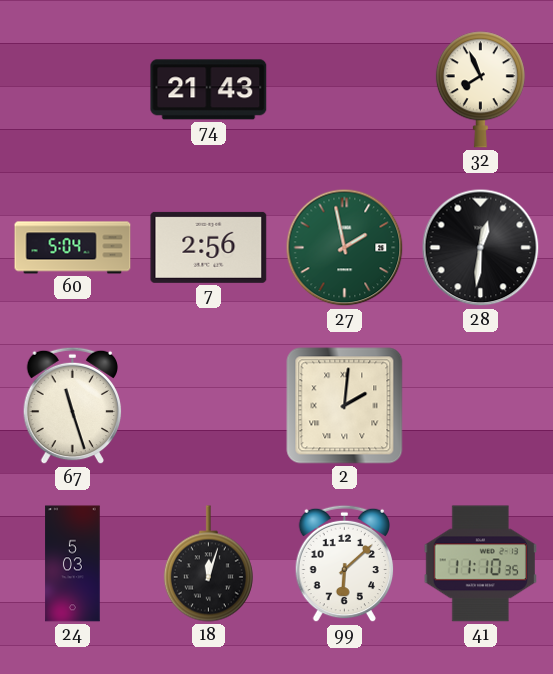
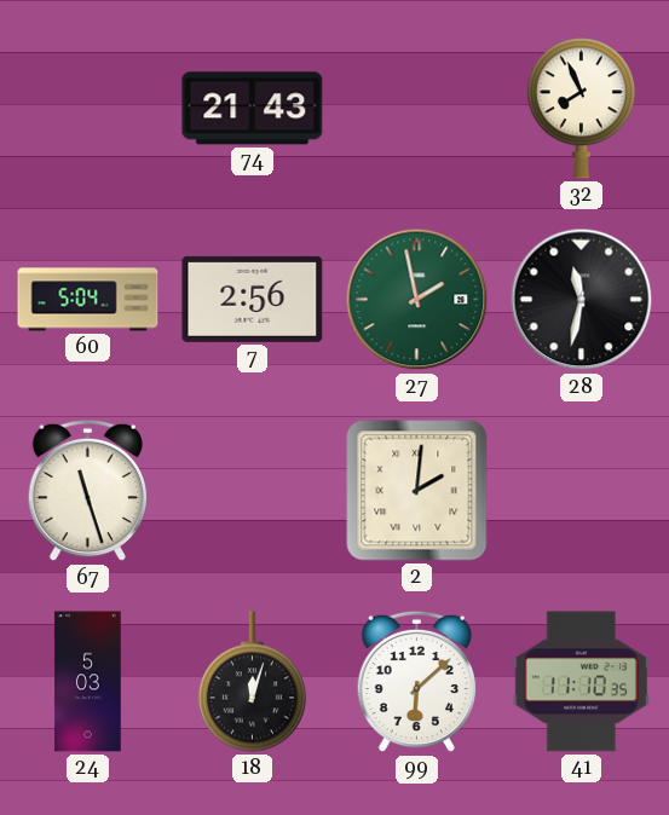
28: 12:31 -> 11:32
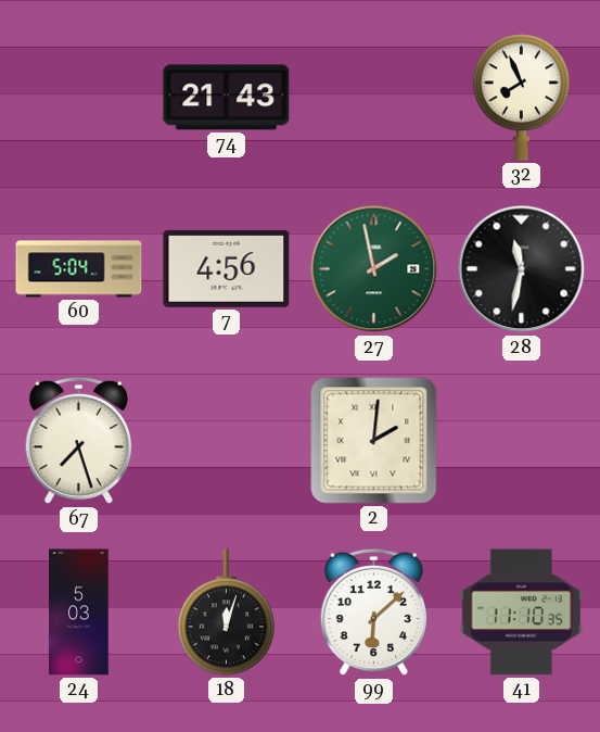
7: 2:56 -> 4:56
67: 11:27 -> 7:27
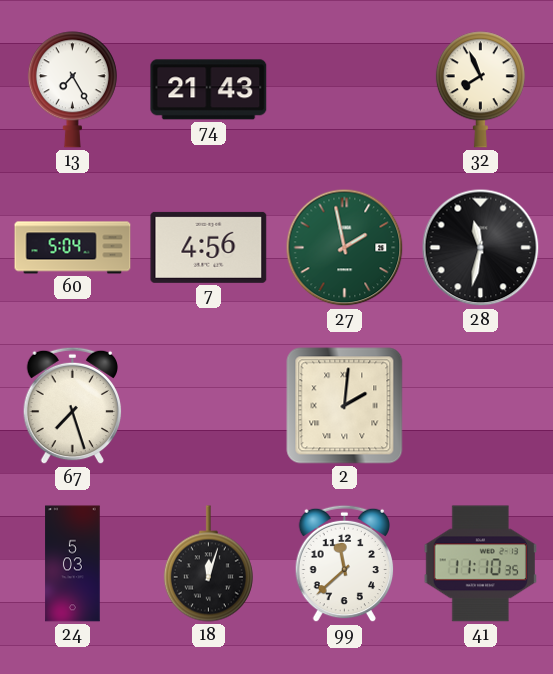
13: none -> 7:25
99: 6:08 -> 11:38
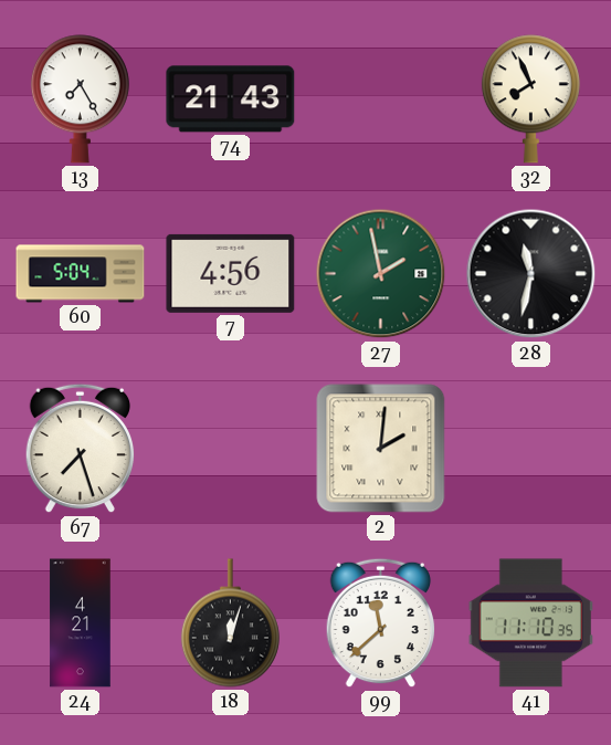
24: 5:03 -> 4:21
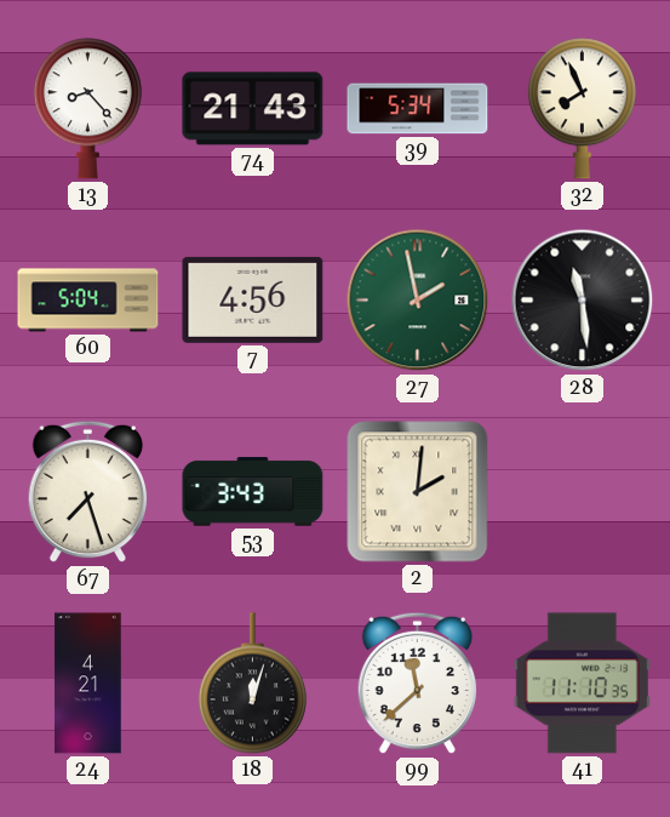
13: 7:25 -> 8:23
39: none -> 5:34
28: 11:32 -> 11:29
53: none -> 3:43
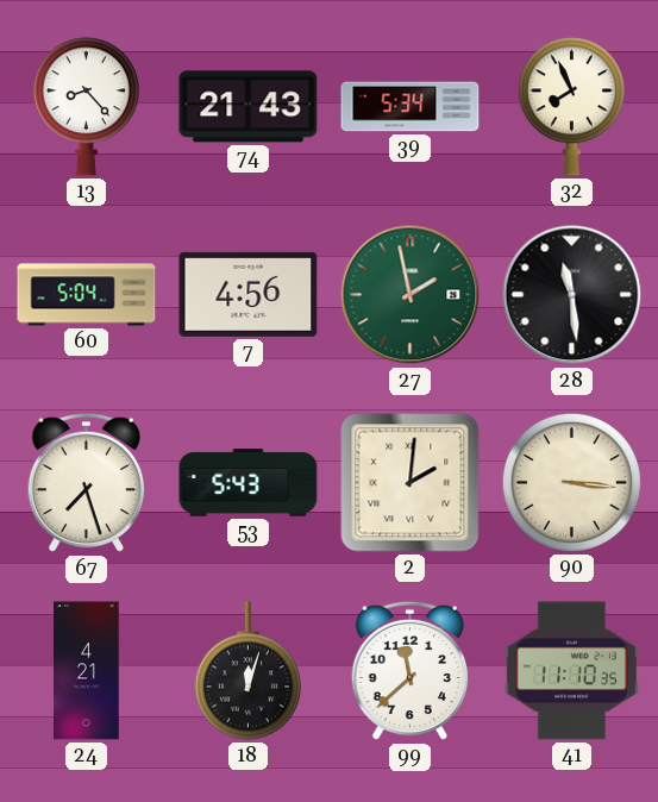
53: 3:43 -> 5:43
90: none -> 3:16
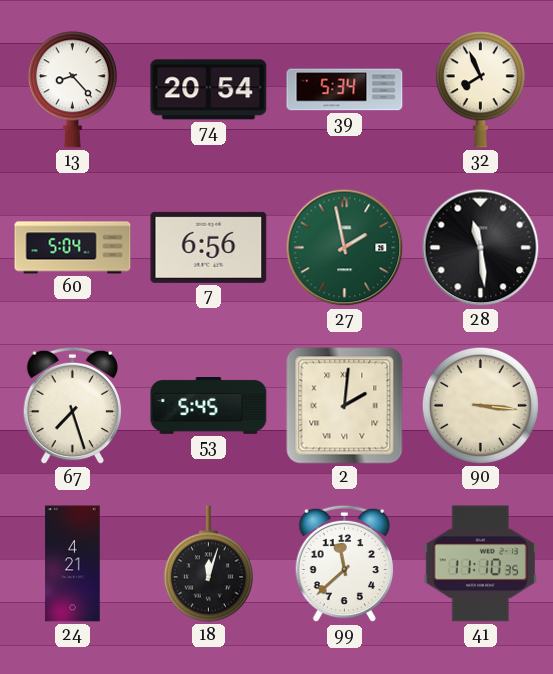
74: 21:43 -> 20:54
7: 4:56 -> 6:56
53: 5:43 -> 5:45
